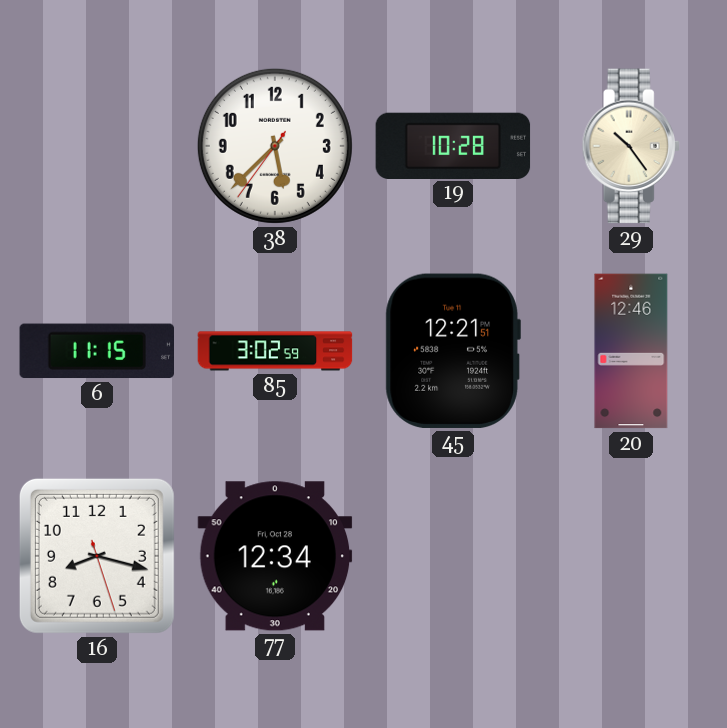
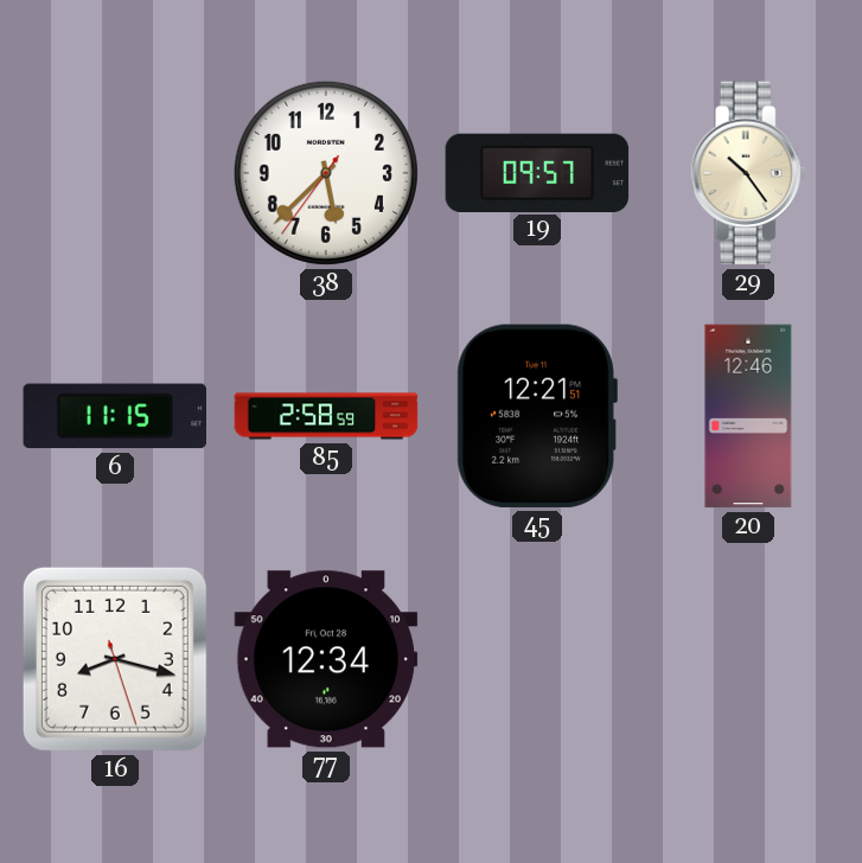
19: 10:28 -> 09:57
85: 3:02 -> 2:58
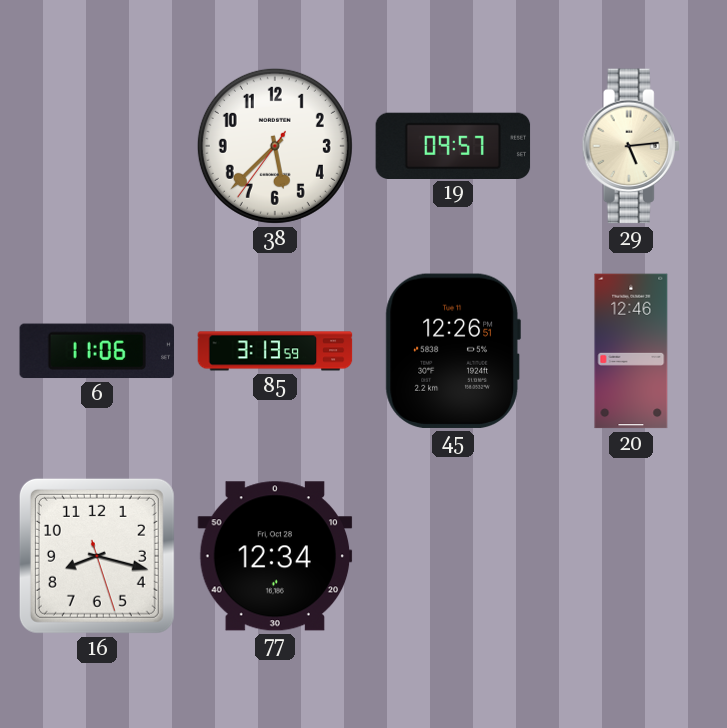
29: 10:24 -> 5:14
6: 11:15 -> 11:06
85: 2:58 -> 3:13
45: 12:21 -> 12:26
